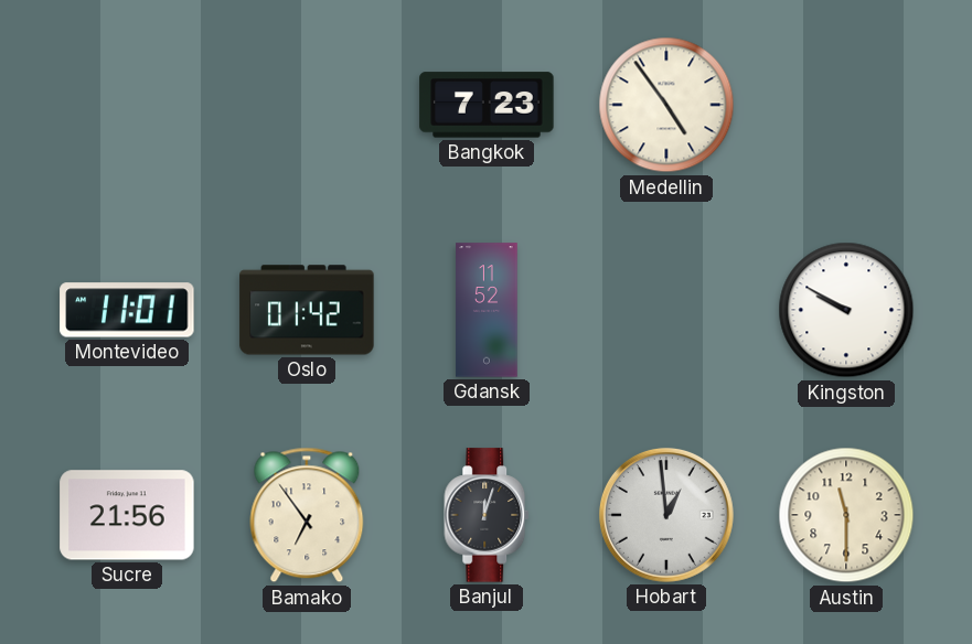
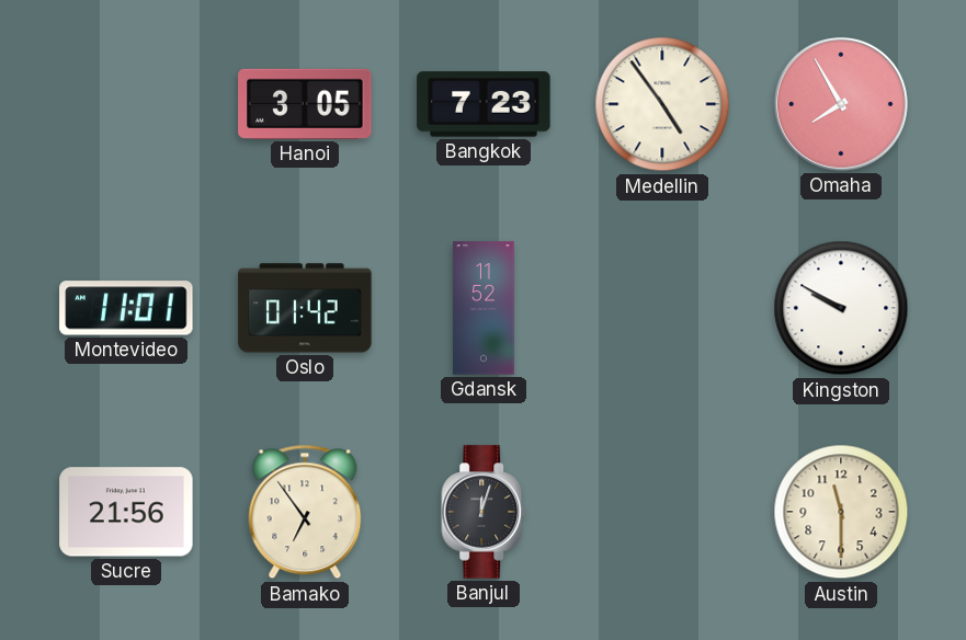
Hanoi: none -> 3:05
Omaha: none -> 7:55
Hobart: 12:59 -> none
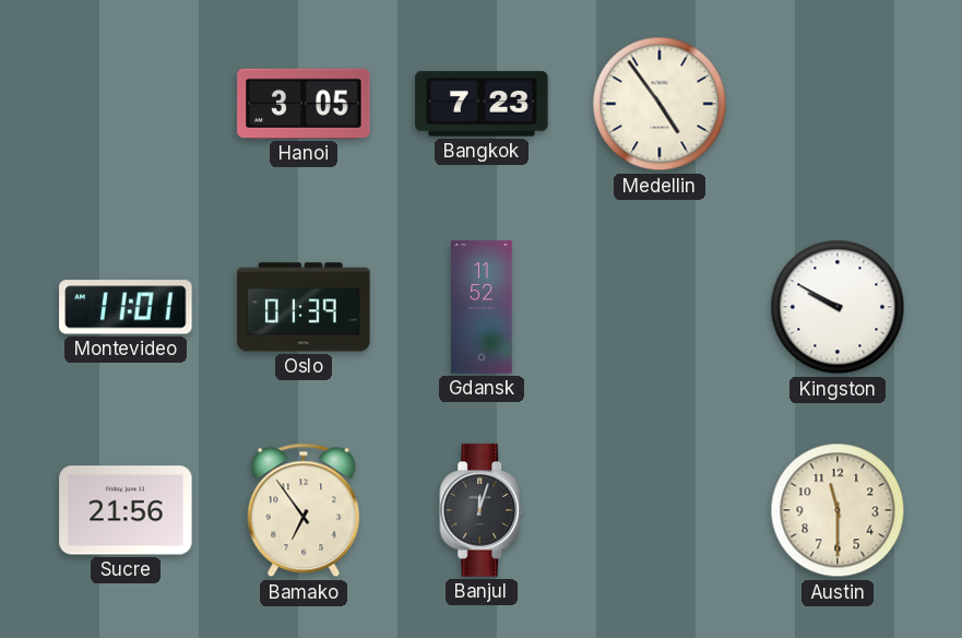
Omaha: 7:55 -> none
Oslo: 01:42 -> 01:39
